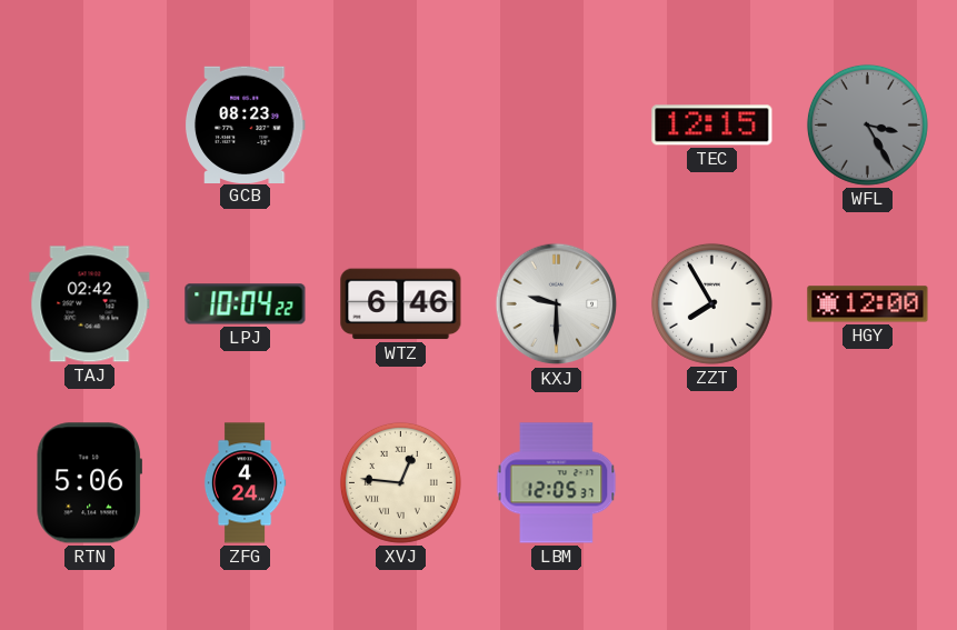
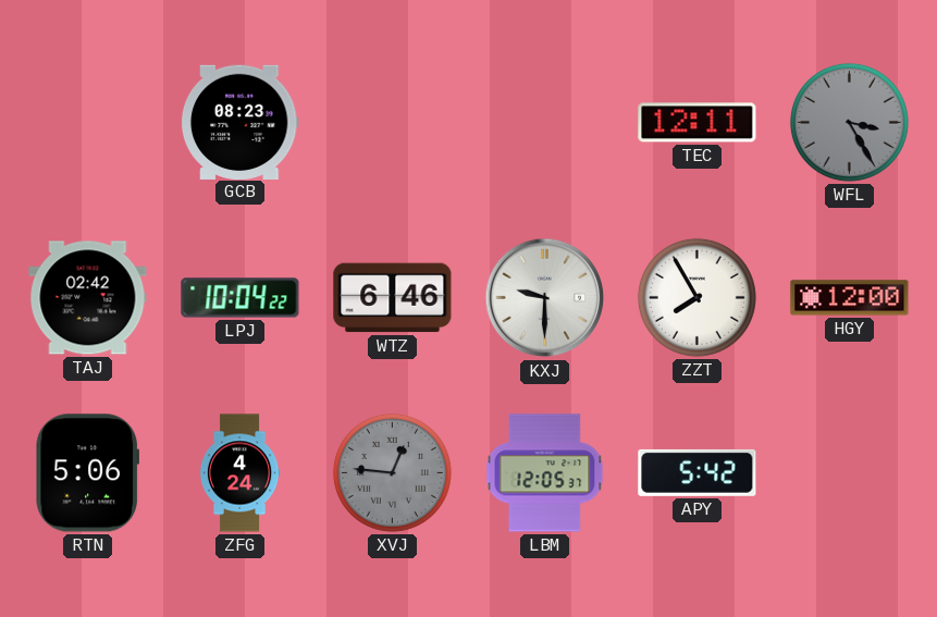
TEC: 12:15 -> 12:11
XVJ dial: cream -> grey
APY: none -> 5:42
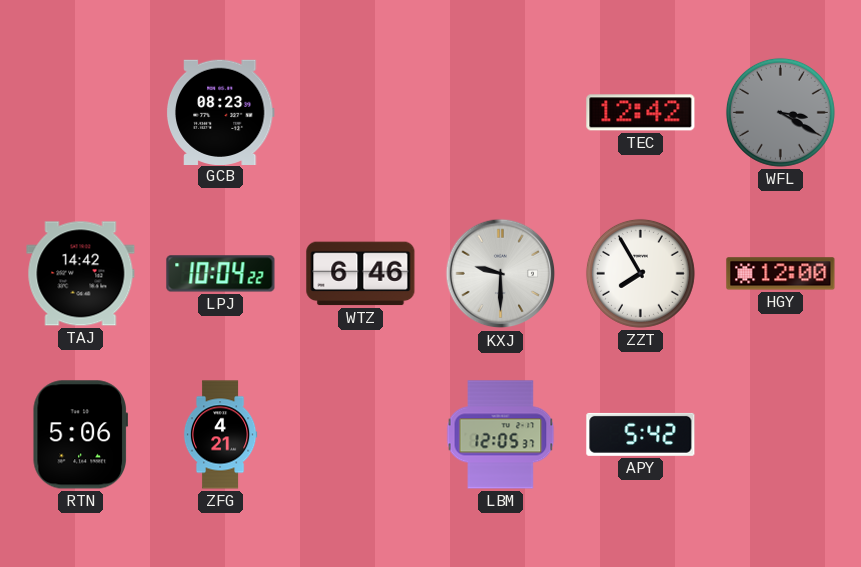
TEC: 12:11 -> 12:42
WFL: 3:25 -> 3:20
TAJ: 02:42 -> 14:42
ZFG: 4:24 -> 4:21
XVJ: 12:46 -> none
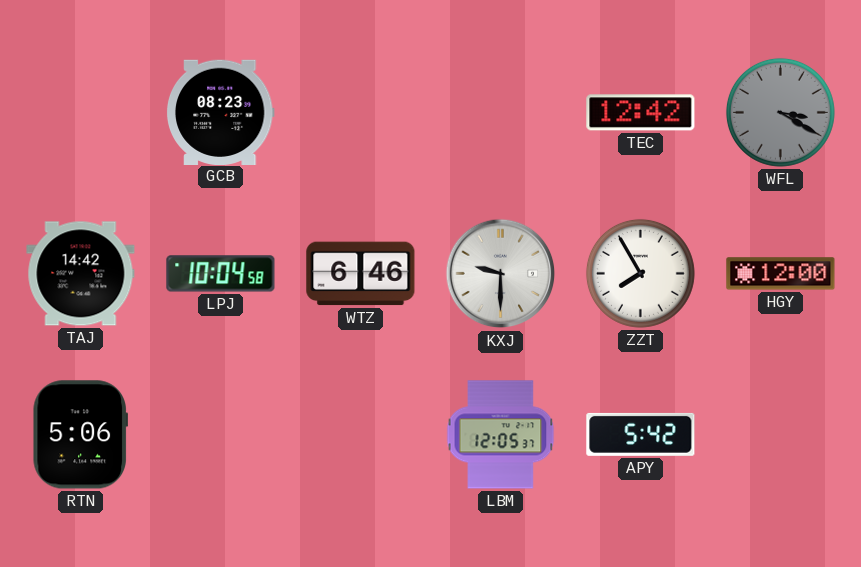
LPJ: 10:04:22 -> 10:04:58
ZFG: 4:21 -> none
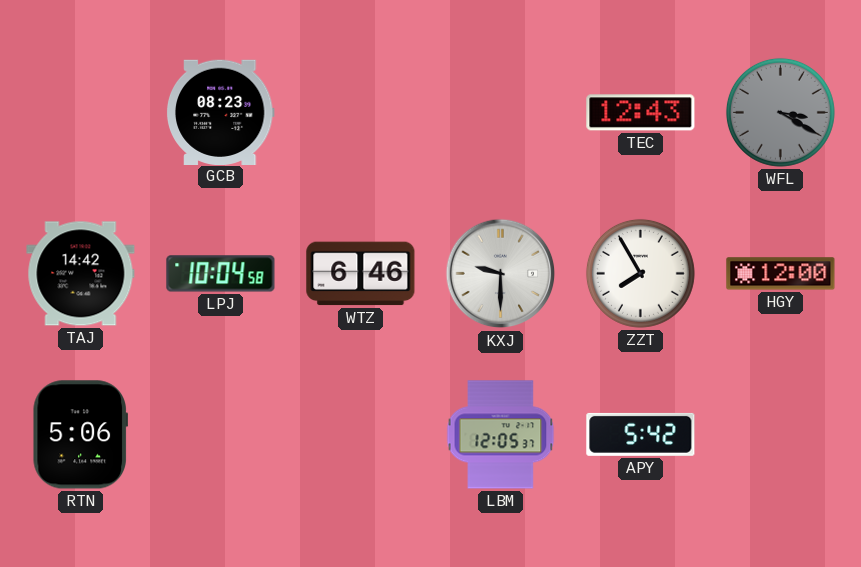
TEC: 12:42 -> 12:43
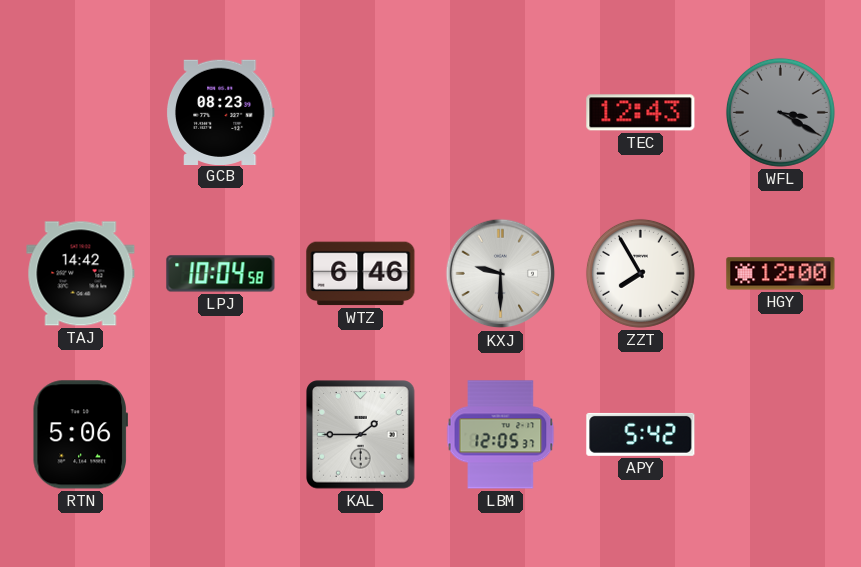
KAL: none -> 1:45
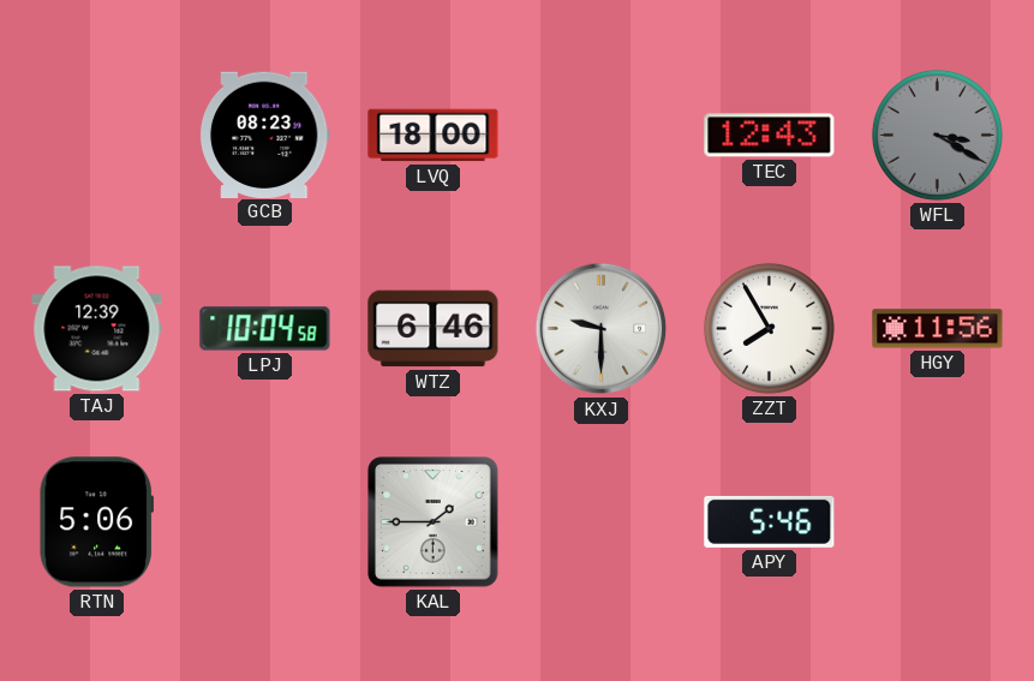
LVQ: none -> 18:00
TAJ: 14:42 -> 12:39
HGY: 12:00 -> 11:56
LBM: 12:05 -> none
APY: 5:42 -> 5:46
